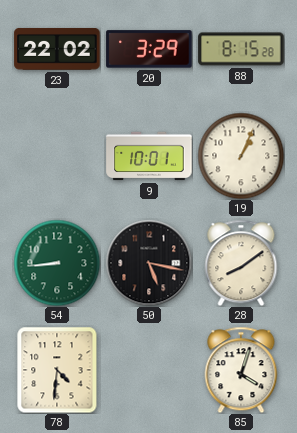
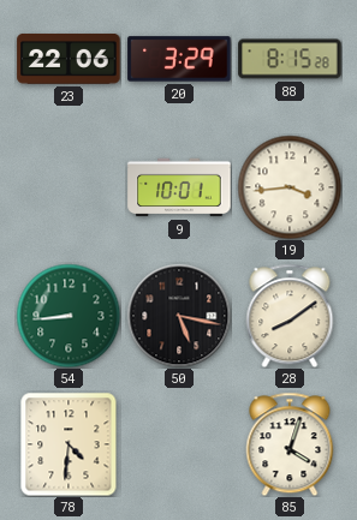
23: 22:02 -> 22:06
19: 1:04 -> 3:44
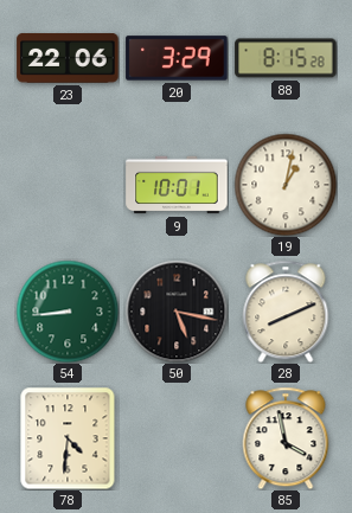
19: 3:44 -> 1:02
28: 8:09 -> 8:11
85: 4:03 -> 3:58
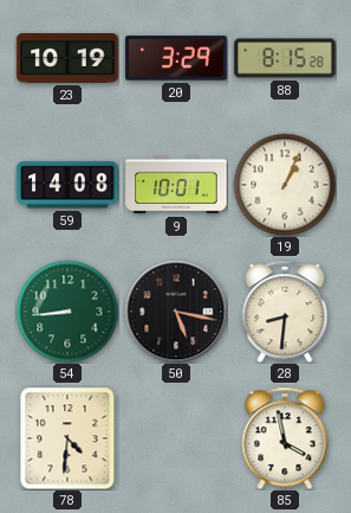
23: 22:06 -> 10:19
59: none -> 14:08
19: 1:02 -> 1:04
28: 8:11 -> 8:31
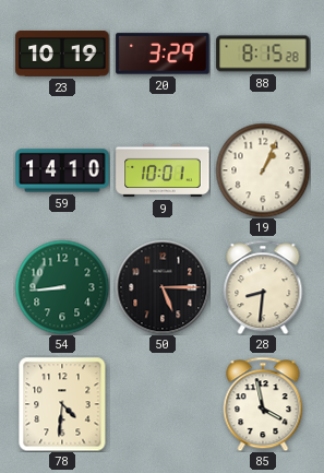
59: 14:08 -> 14:10
50: 5:17 -> 5:15
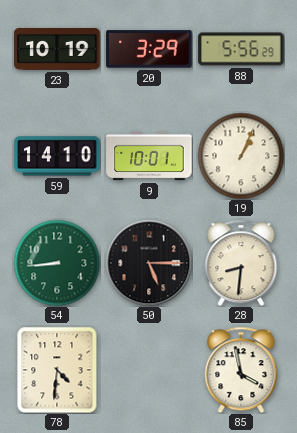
88: 8:15 -> 5:56
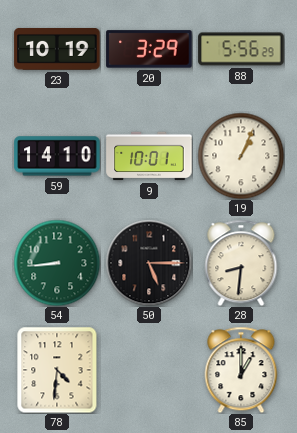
85: 3:58 -> 1:00
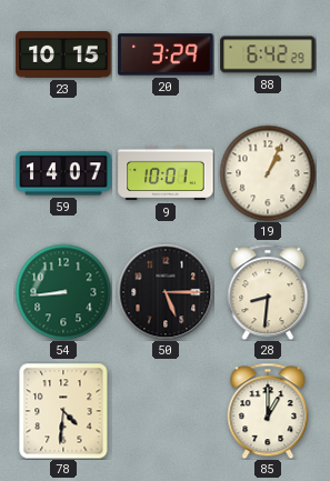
23: 10:19 -> 10:15
88: 5:56 -> 6:42
59: 14:10 -> 14:07
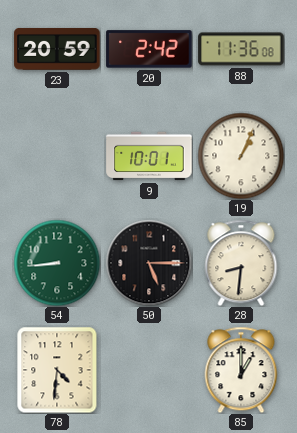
23: 10:15 -> 20:59
20: 3:29 -> 2:42
88: 6:42 -> 11:36
59: 14:07 -> none
